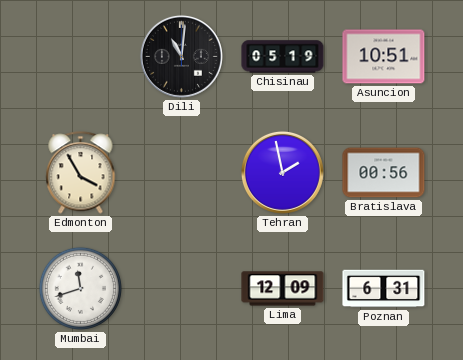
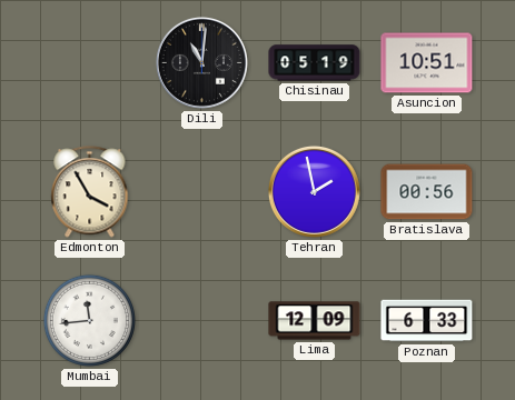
Mumbai: 11:42 -> 11:44
Poznan: 6:31 -> 6:33
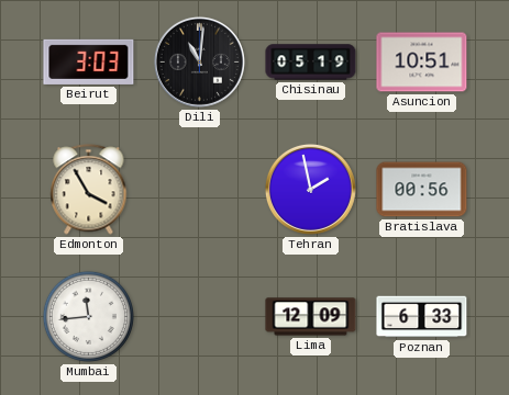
Beirut: none -> 3:03
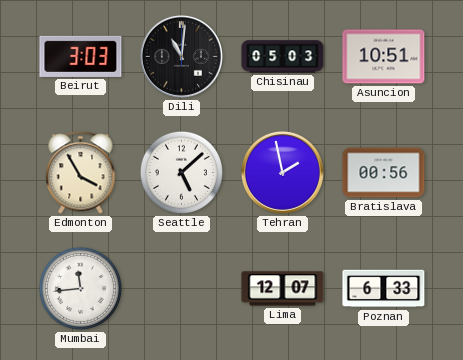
Chisinau: 05:19 -> 05:03
Seattle: none -> 5:08
Lima: 12:09 -> 12:07
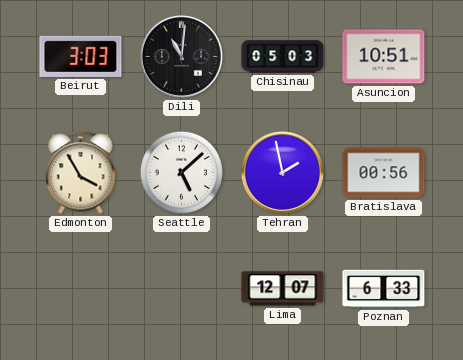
Mumbai: 11:44 -> none
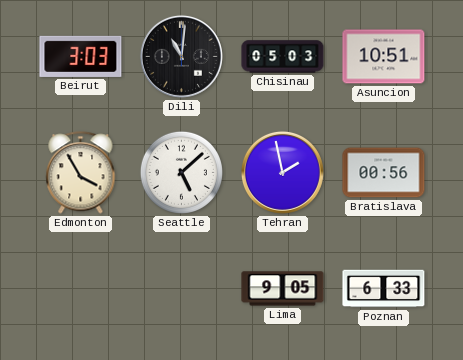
Lima: 12:07 -> 9:05
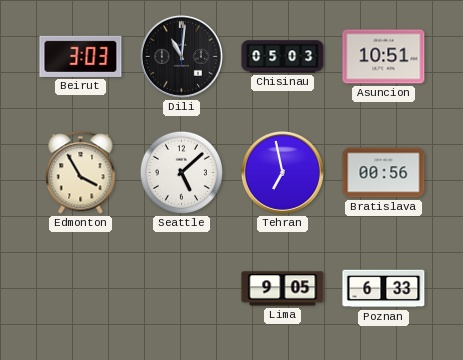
Tehran: 1:58 -> 6:58
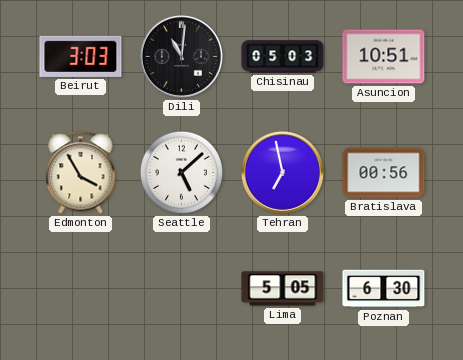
Lima: 9:05 -> 5:05
Poznan: 6:33 -> 6:30
